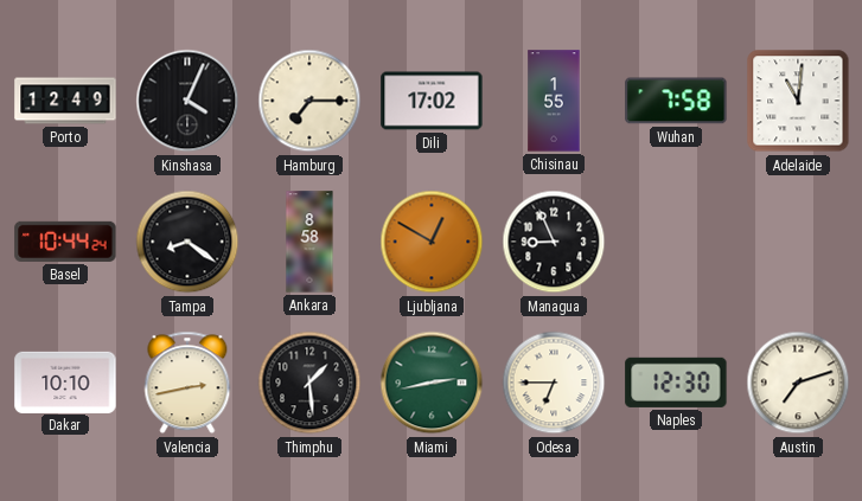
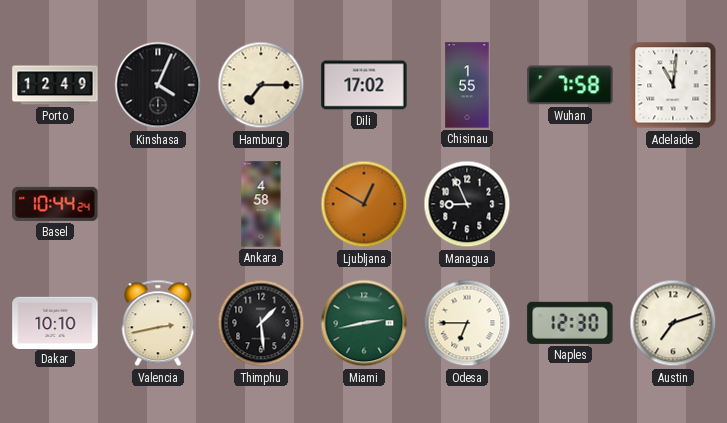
Tampa: 8:21 -> none
Ankara: 8:58 -> 4:58
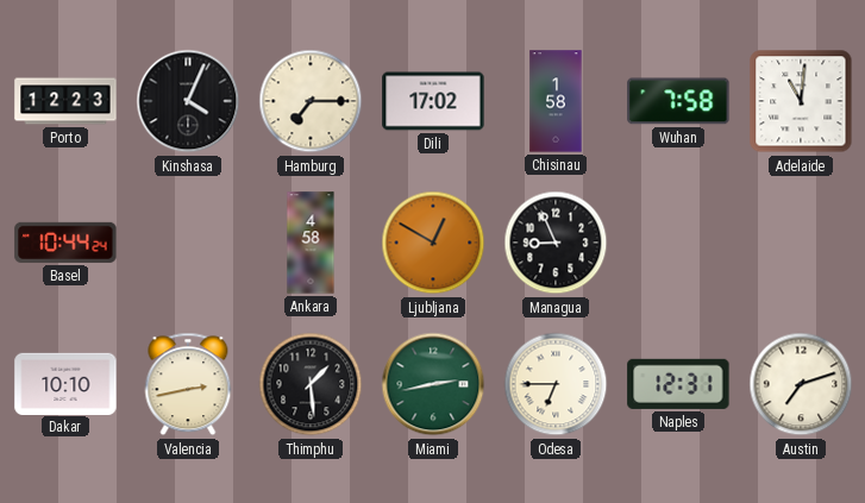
Porto: 12:49 -> 12:23
Chisinau: 1:55 -> 1:58
Naples: 12:30 -> 12:31
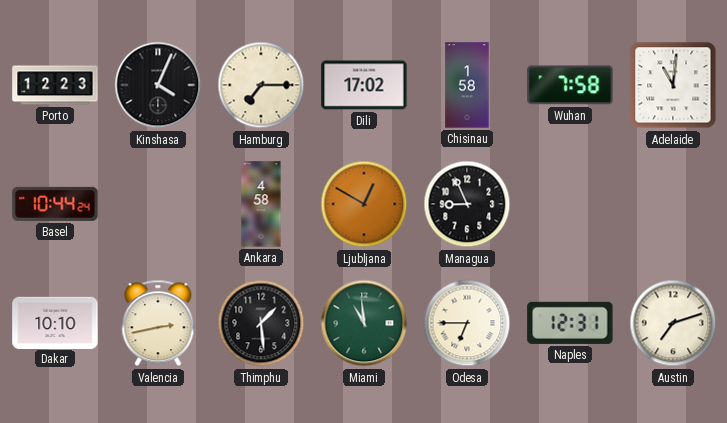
Miami: 2:43 -> 10:59
